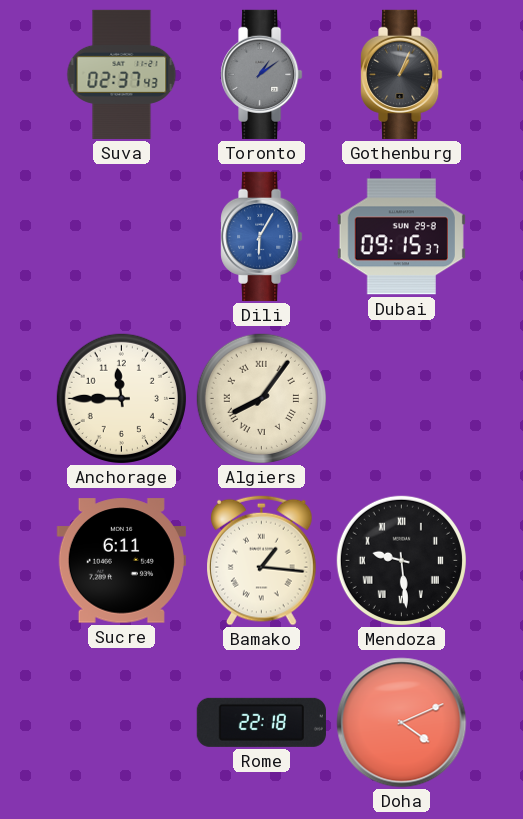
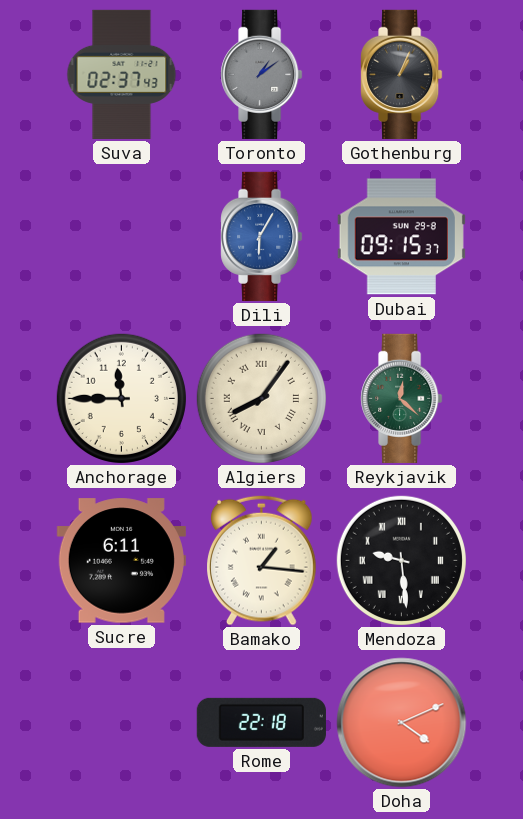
Reykjavik: none -> 12:22
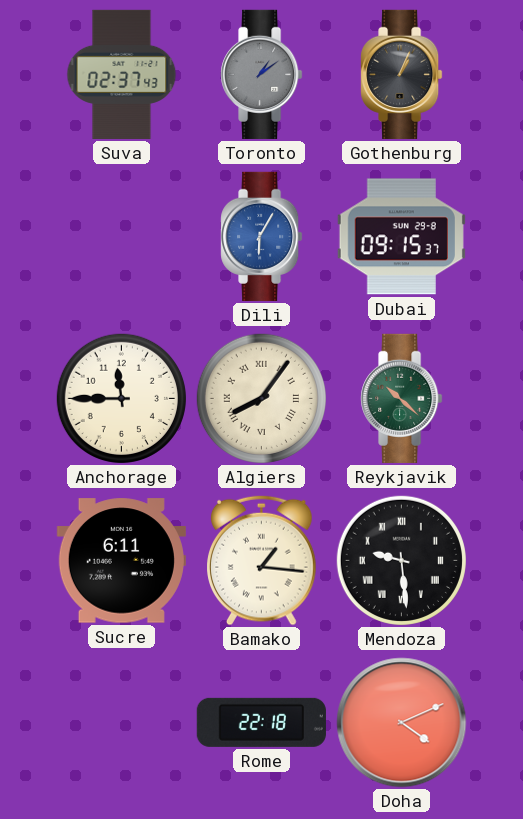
Reykjavik: 12:22 -> 10:22
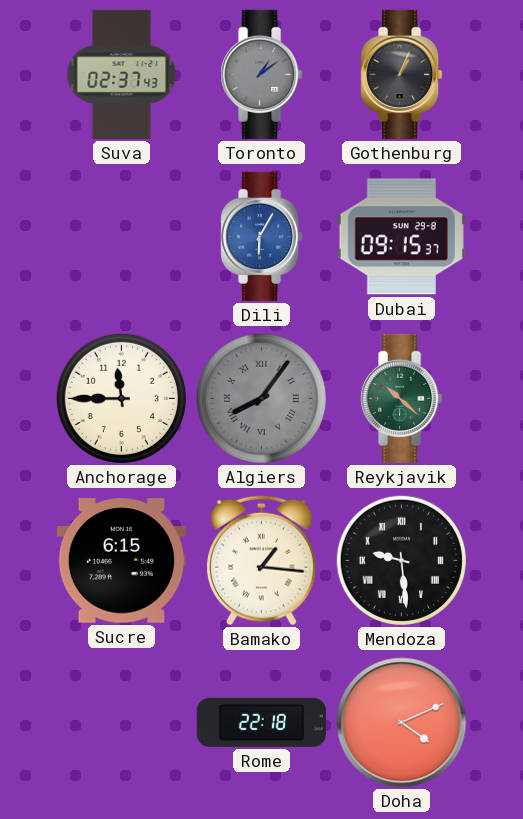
Algiers dial: cream -> grey
Sucre: 6:11 -> 6:15
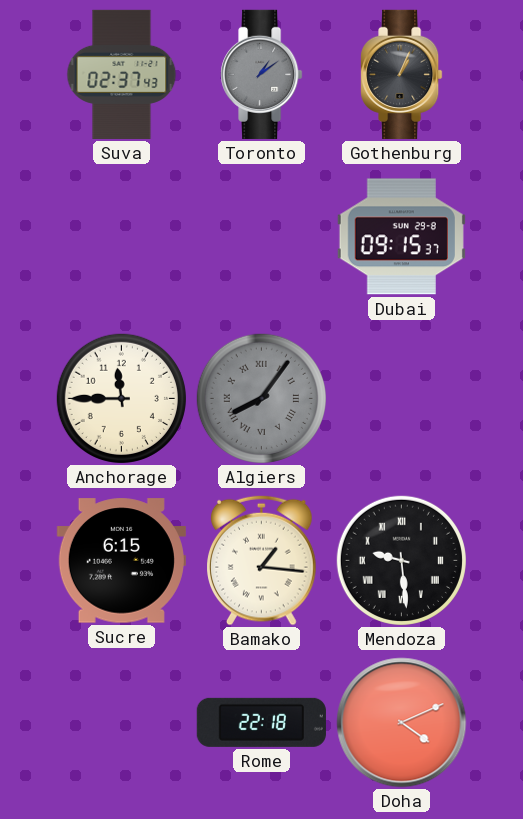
Dili: 6:05 -> none
Reykjavik: 10:22 -> none
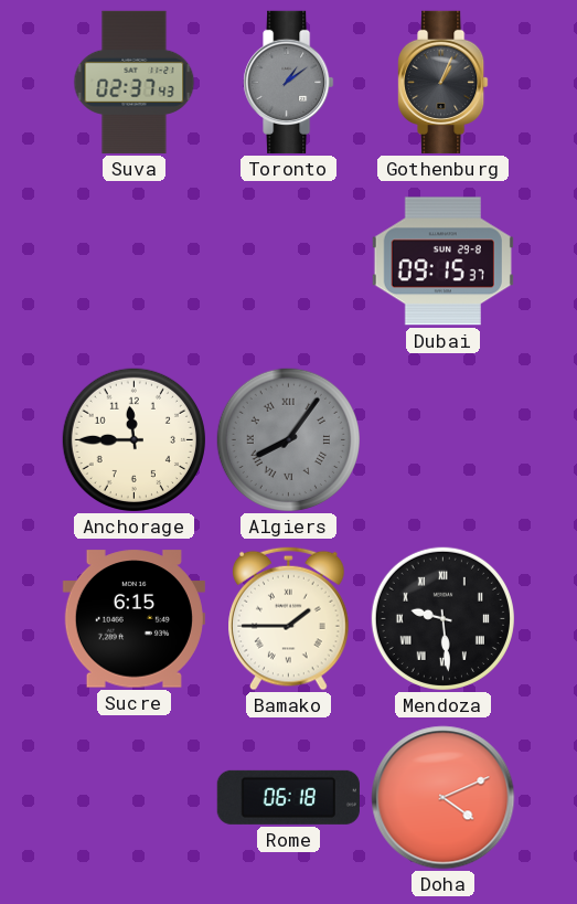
Bamako: 1:16 -> 1:45
Rome: 22:18 -> 06:18
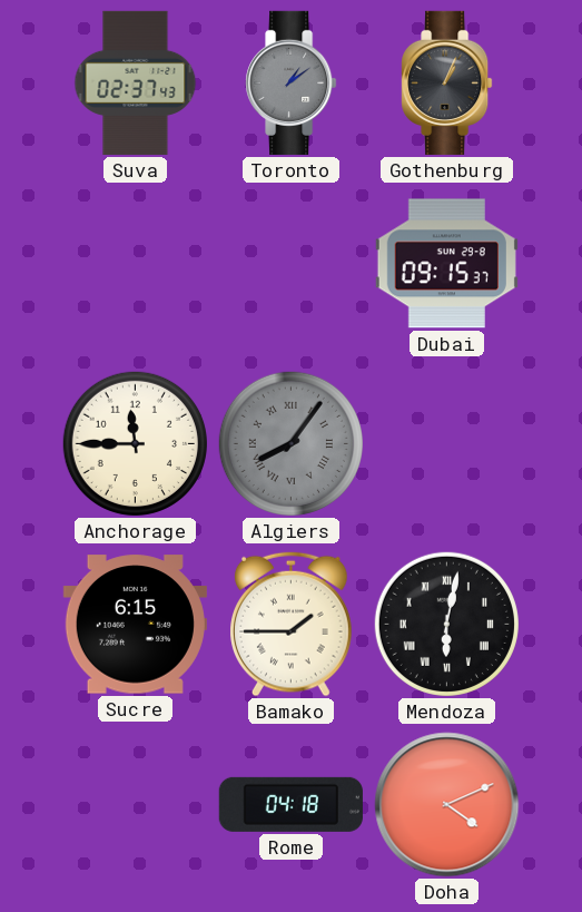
Mendoza: 9:29 -> 6:02
Rome: 06:18 -> 04:18
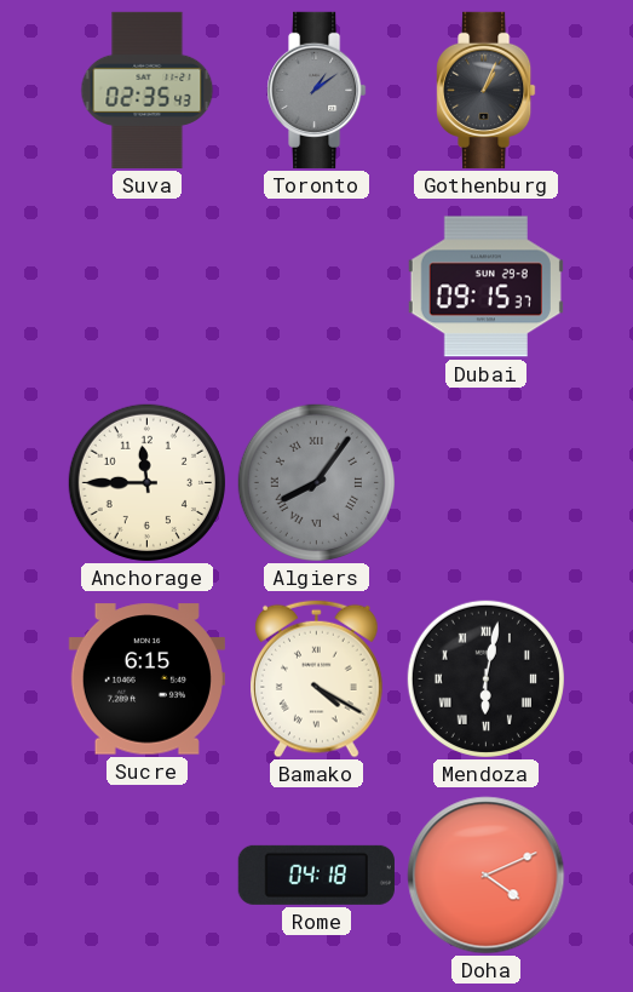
Suva: 02:37 -> 02:35
Bamako: 1:45 -> 4:20
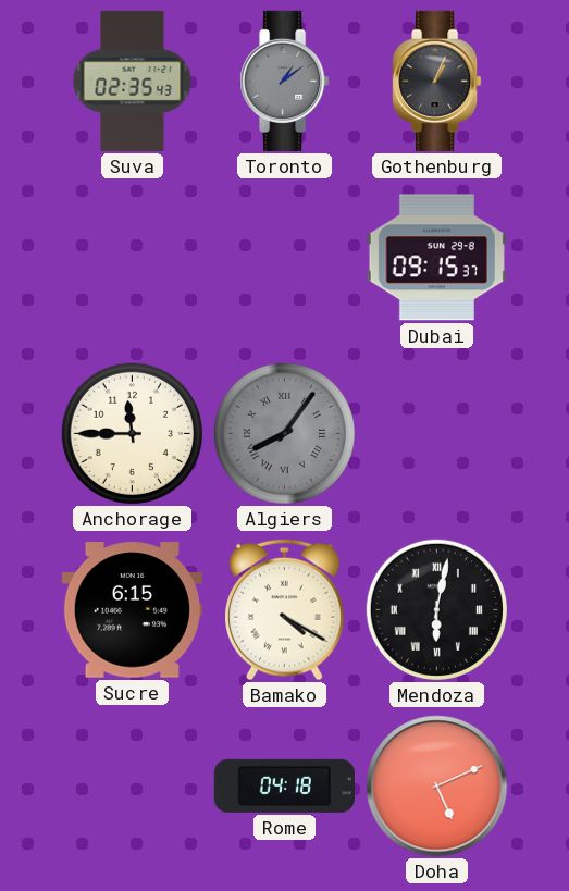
Doha: 4:11 -> 5:11
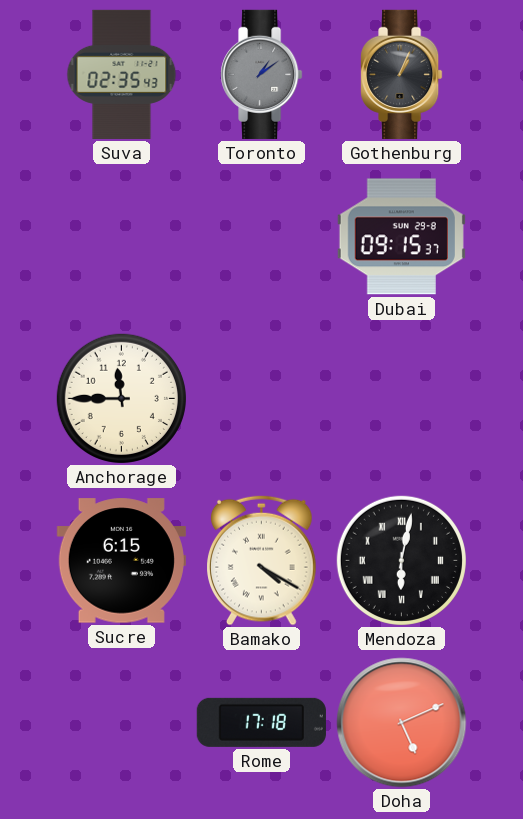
Algiers: 8:06 -> none
Rome: 04:18 -> 17:18
